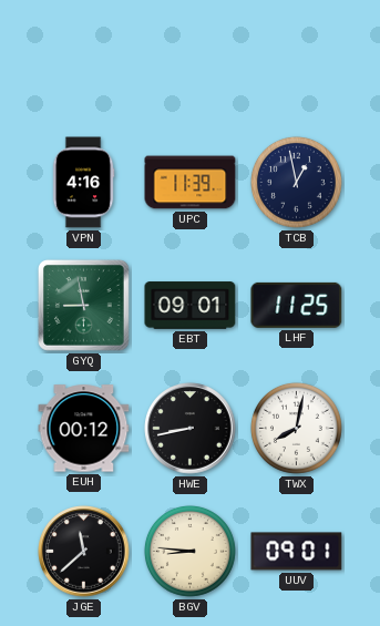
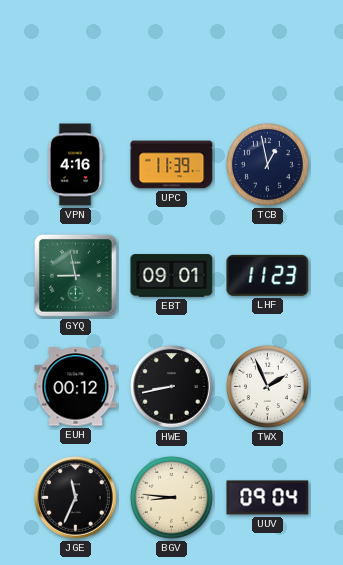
LHF: 11:25 -> 11:23
TWX: 8:02 -> 1:56
JGE: 11:38 -> 11:34
UUV: 09:01 -> 09:04
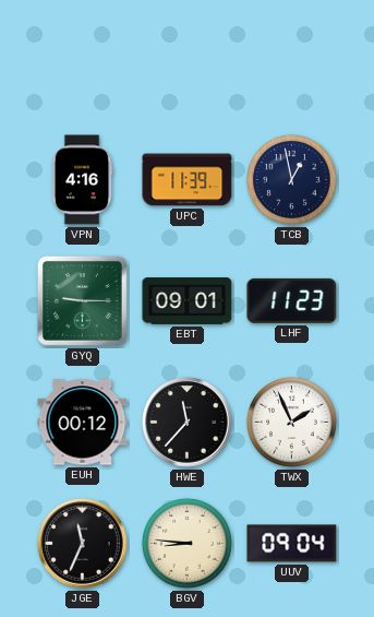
GYQ: 8:58 -> 9:15
HWE: 8:43 -> 11:37
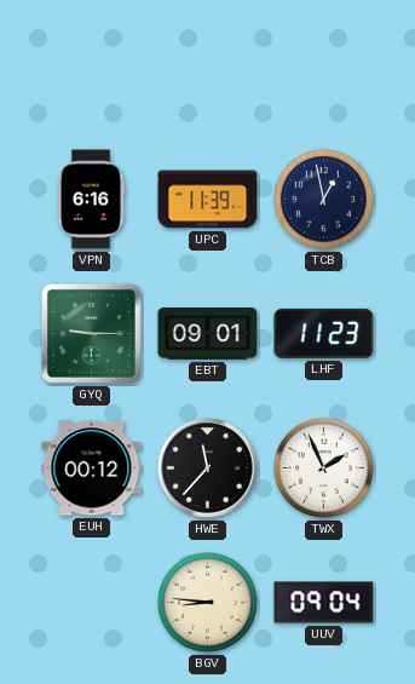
VPN: 4:16 -> 6:16
JGE: 11:34 -> none
